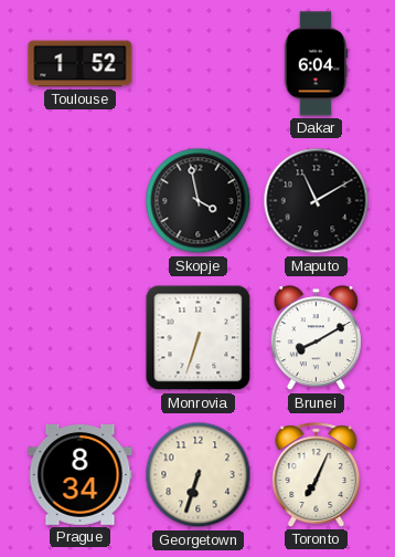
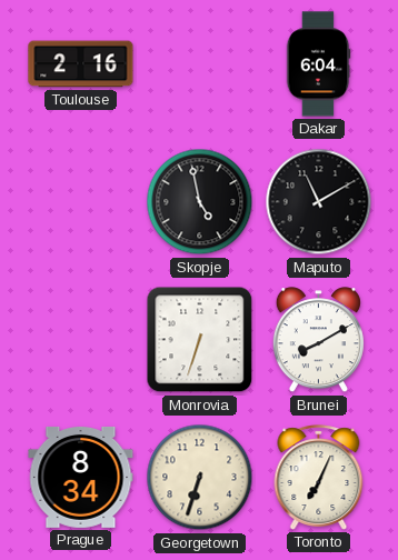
Toulouse: 1:52 -> 2:16
Skopje: 3:58 -> 4:58
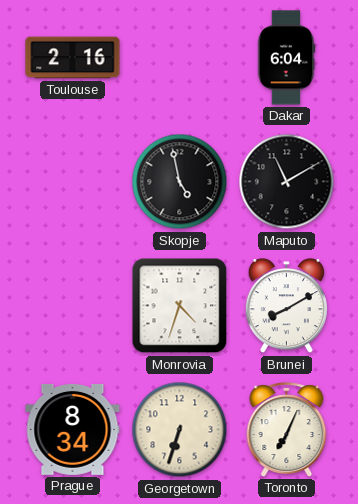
Monrovia: 6:33 -> 4:33
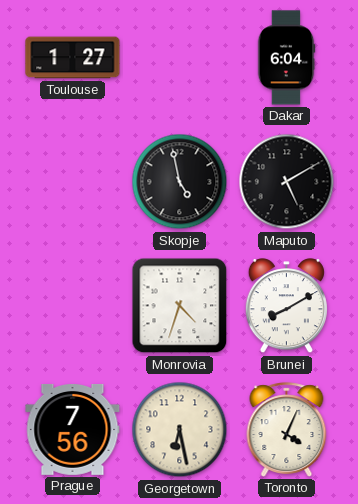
Toulouse: 2:16 -> 1:27
Maputo: 11:10 -> 5:10
Prague: 8:34 -> 7:56
Georgetown: 6:33 -> 6:28
Toronto: 7:04 -> 4:04
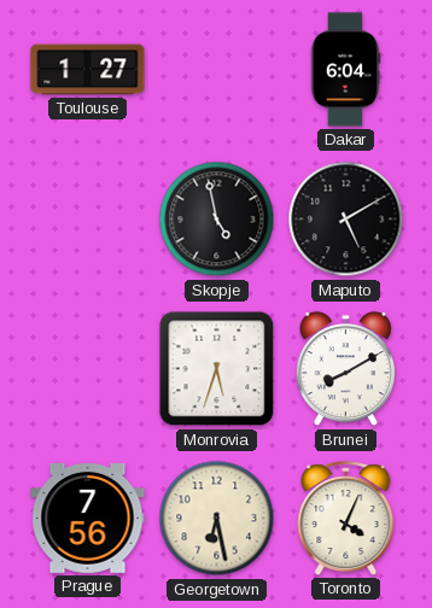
Monrovia: 4:33 -> 5:33
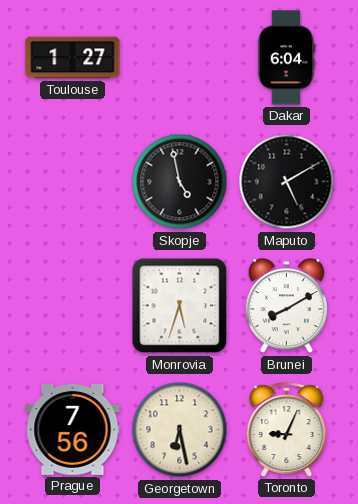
Toronto: 4:04 -> 9:04
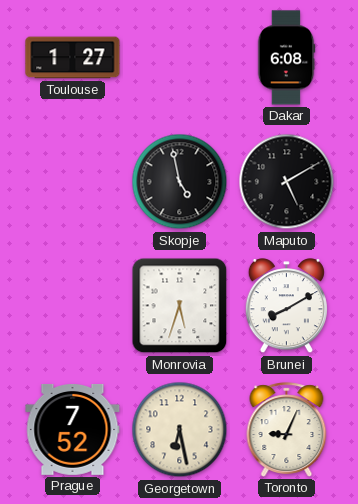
Dakar: 6:04 -> 6:08
Prague: 7:56 -> 7:52
